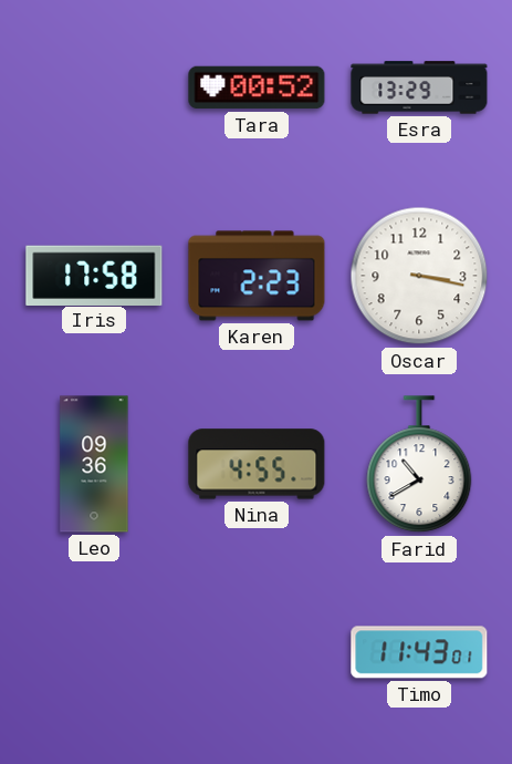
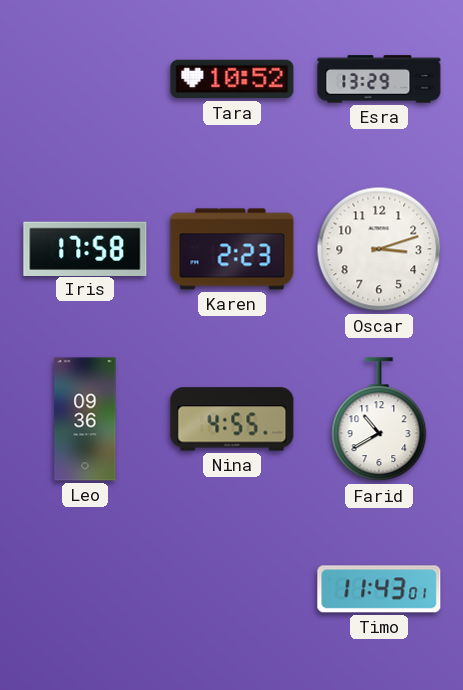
Tara: 00:52 -> 10:52
Oscar: 3:17 -> 3:12
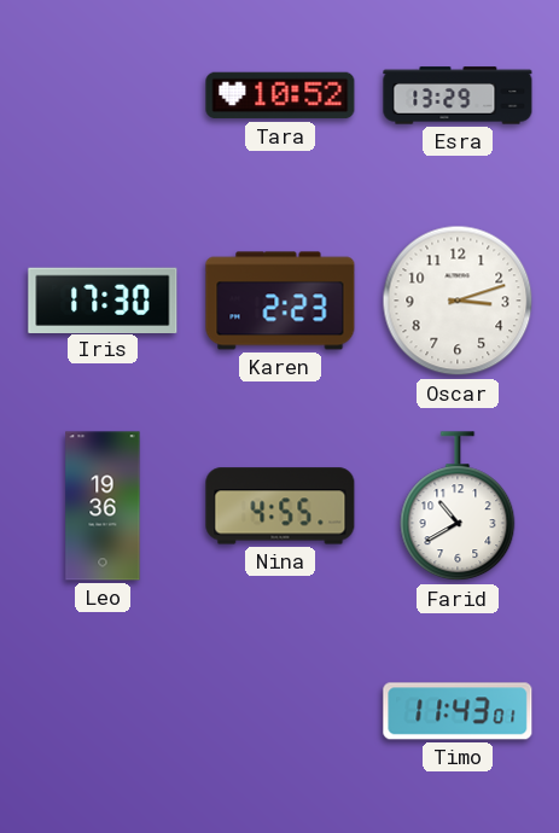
Iris: 17:58 -> 17:30
Leo: 09:36 -> 19:36
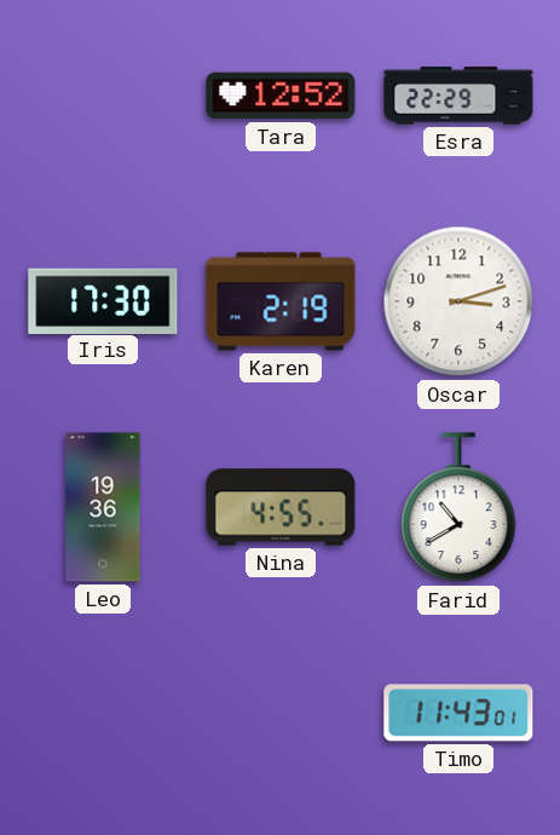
Tara: 10:52 -> 12:52
Esra: 13:29 -> 22:29
Karen: 2:23 -> 2:19
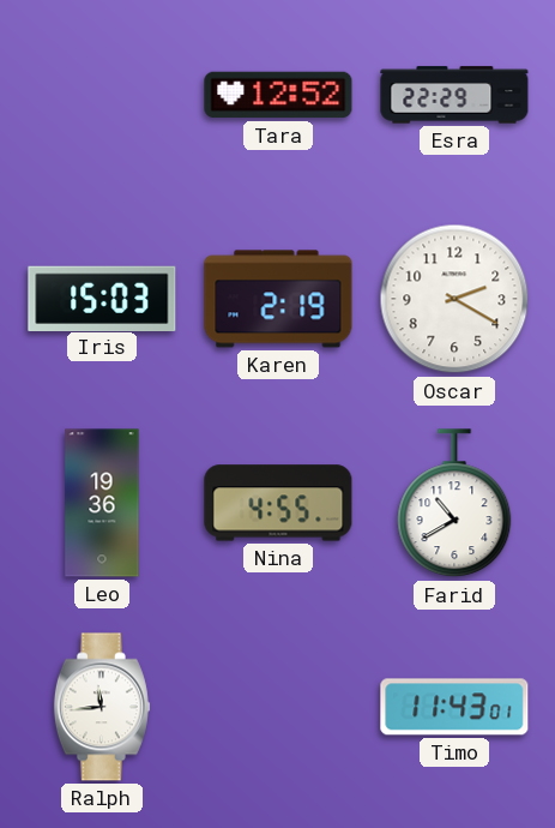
Iris: 17:30 -> 15:03
Oscar: 3:12 -> 2:20
Ralph: none -> 11:44
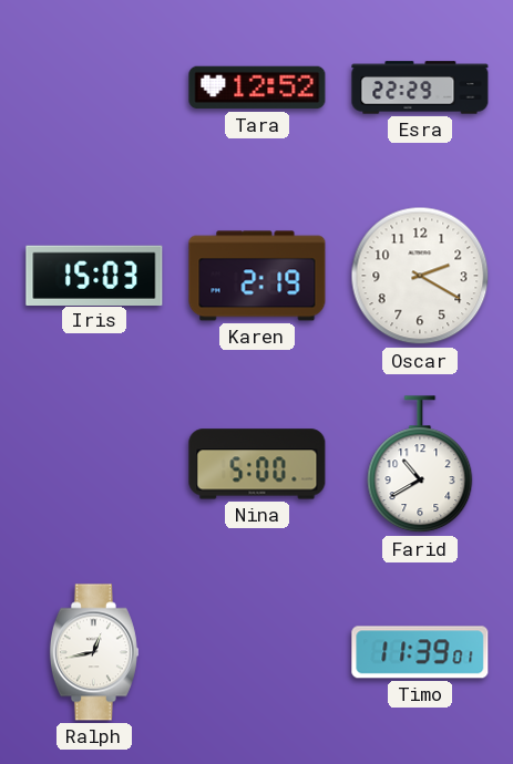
Leo: 19:36 -> none
Nina: 4:55 -> 5:00
Ralph: 11:44 -> 12:43
Timo: 11:43 -> 11:39
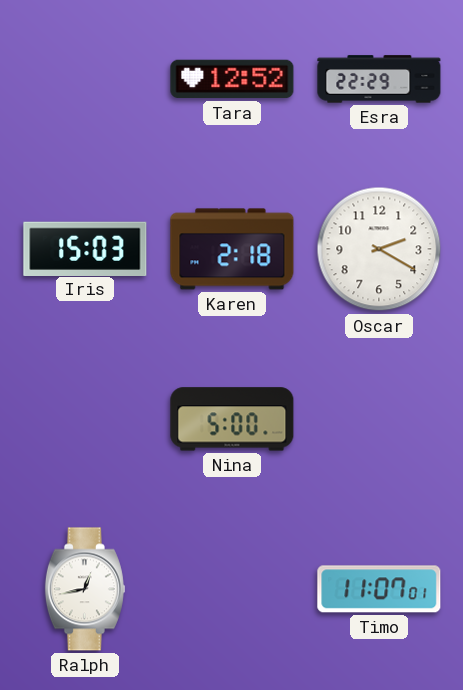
Karen: 2:19 -> 2:18
Farid: 10:40 -> none
Timo: 11:39 -> 11:07
